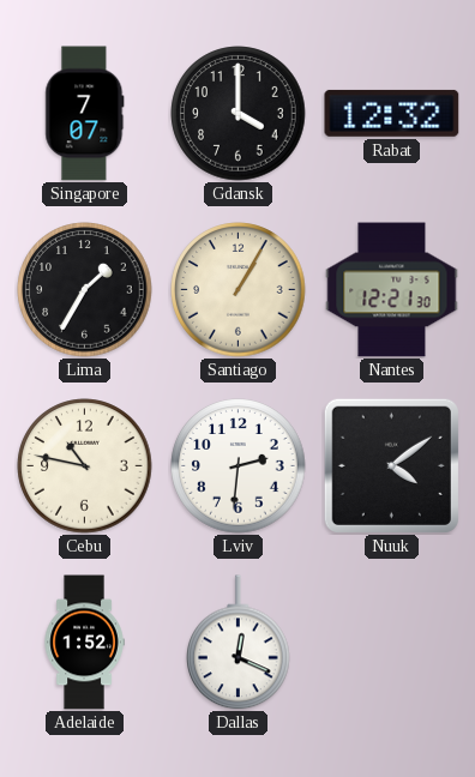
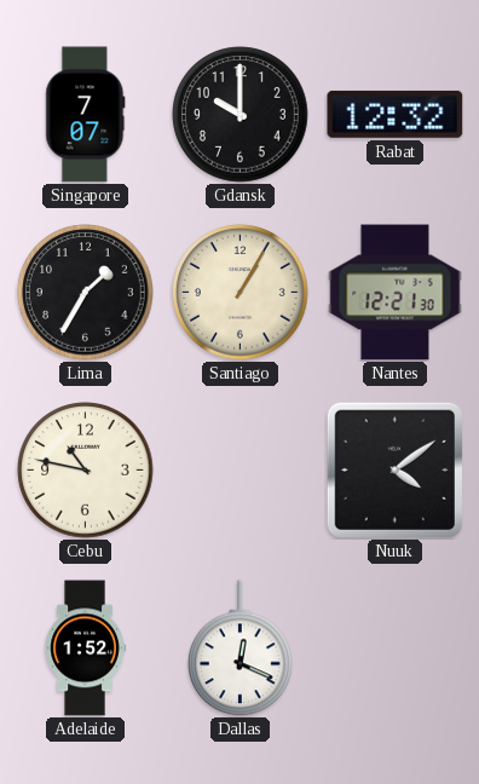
Gdansk: 4:00 -> 10:00
Lviv: 2:31 -> none
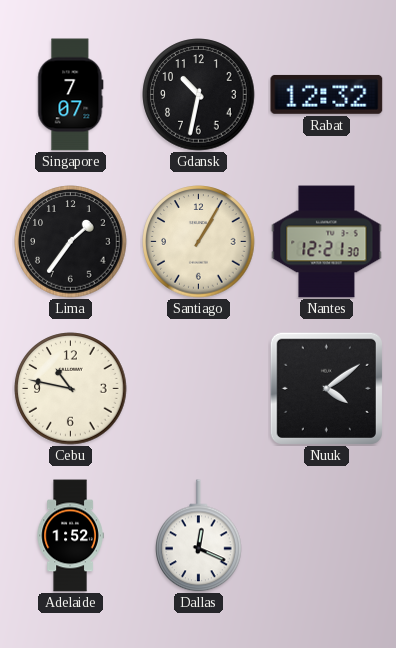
Gdansk: 10:00 -> 10:32
Lima: 1:35 -> 1:36
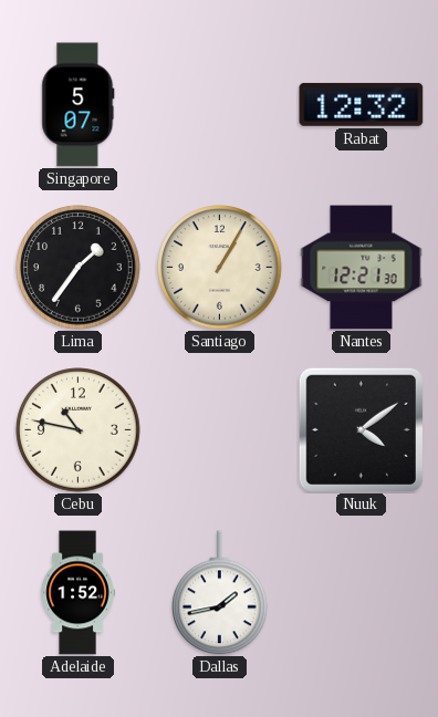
Singapore: 7:07 -> 5:07
Gdansk: 10:32 -> none
Dallas: 12:19 -> 1:43
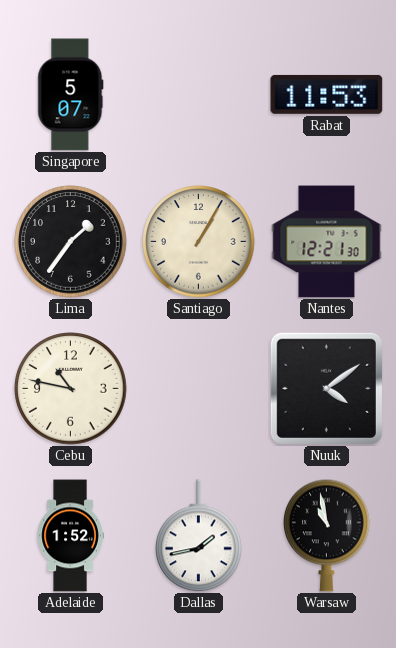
Rabat: 12:32 -> 11:53
Warsaw: none -> 10:58
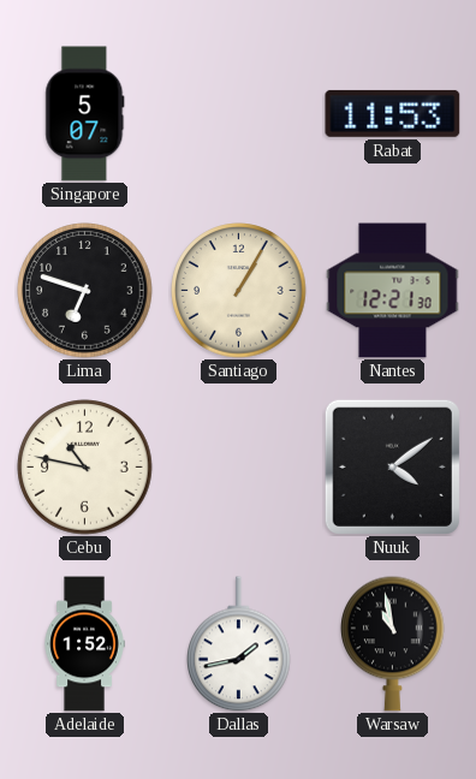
Lima: 1:36 -> 6:48
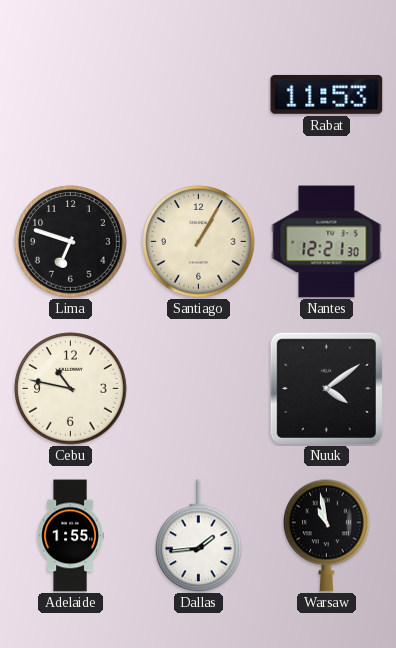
Singapore: 5:07 -> none
Adelaide: 1:52 -> 1:55
Dallas: 1:43 -> 1:44
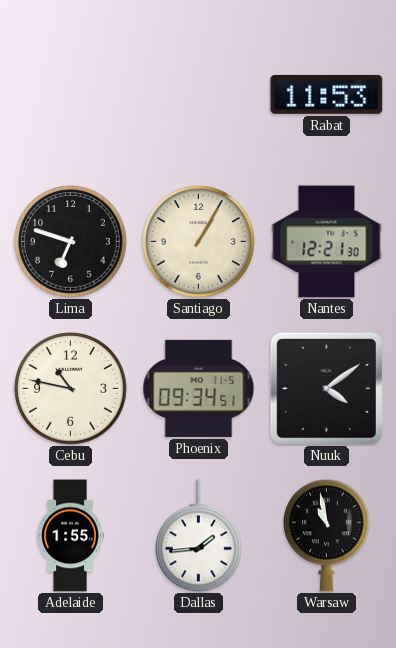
Phoenix: none -> 09:34
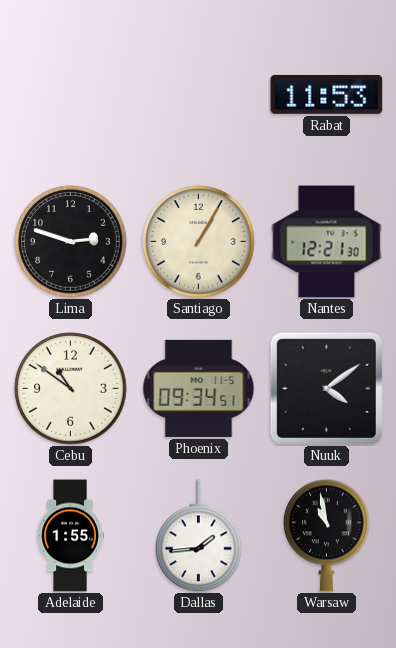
Lima: 6:48 -> 2:48
Cebu: 10:47 -> 10:51
